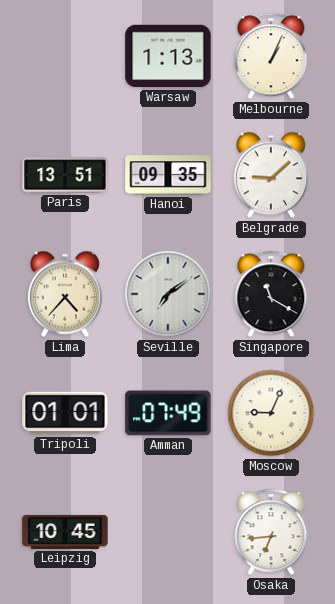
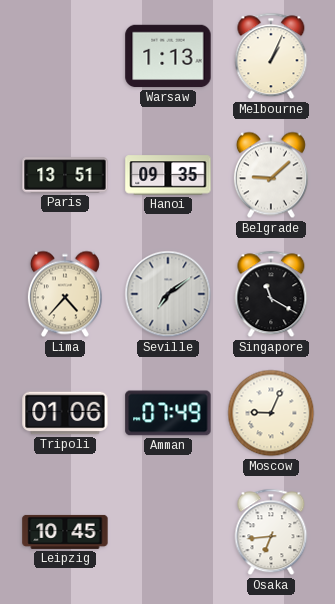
Tripoli: 01:01 -> 01:06
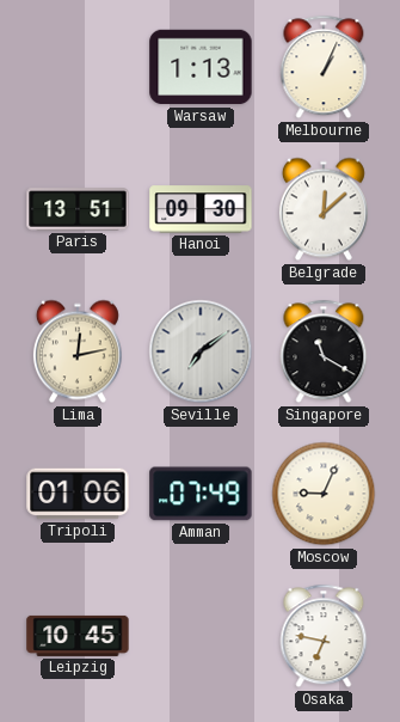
Hanoi: 09:35 -> 09:30
Belgrade: 9:08 -> 12:08
Lima: 4:37 -> 12:13
Osaka: 6:44 -> 6:47
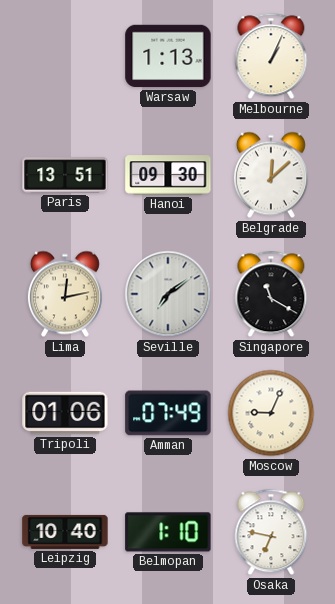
Leipzig: 10:45 -> 10:40
Belmopan: none -> 1:10
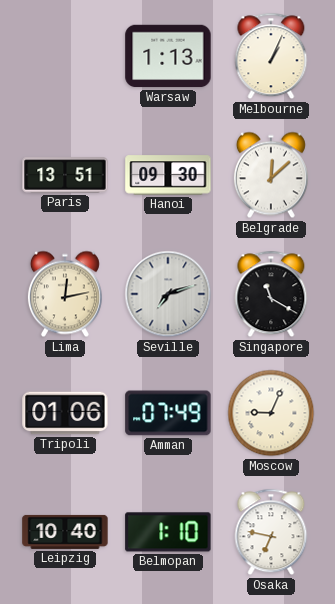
Seville: 7:09 -> 7:12
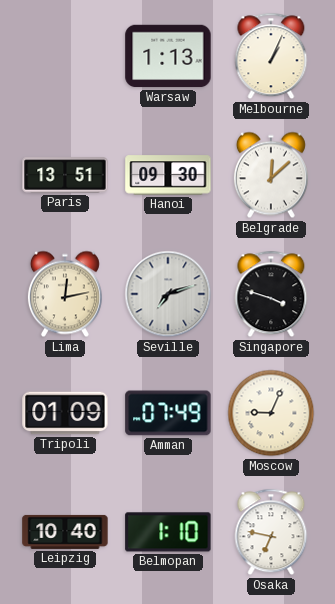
Singapore: 11:20 -> 3:48
Tripoli: 01:06 -> 01:09
